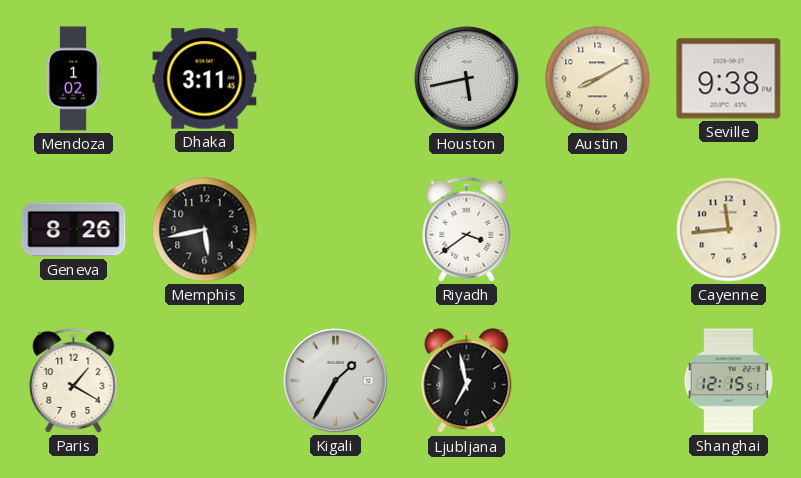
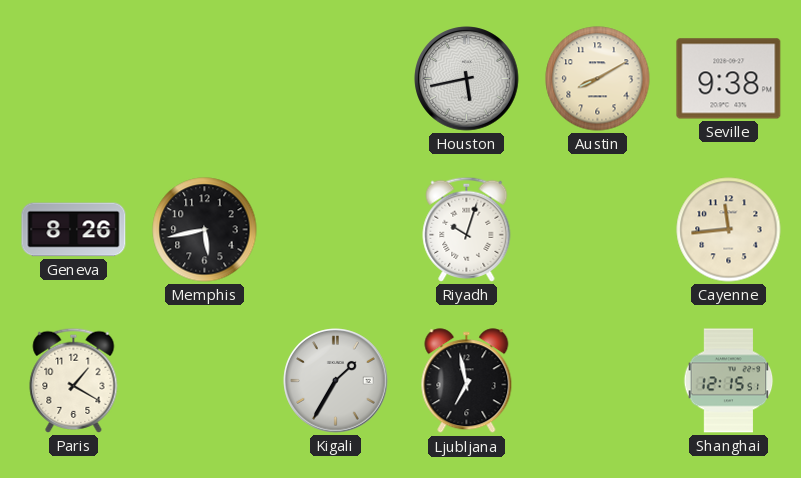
Mendoza: 1:02 -> none
Dhaka: 3:11 -> none
Riyadh: 3:39 -> 10:03
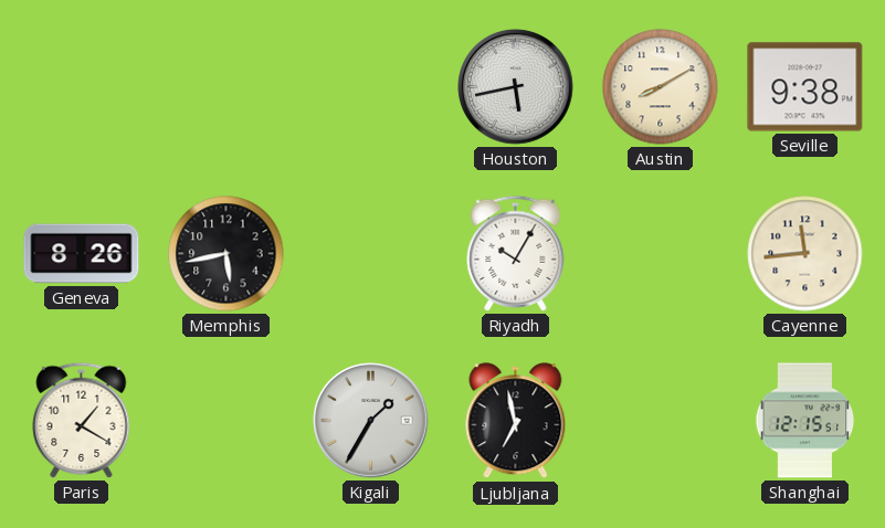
Riyadh: 10:03 -> 10:05
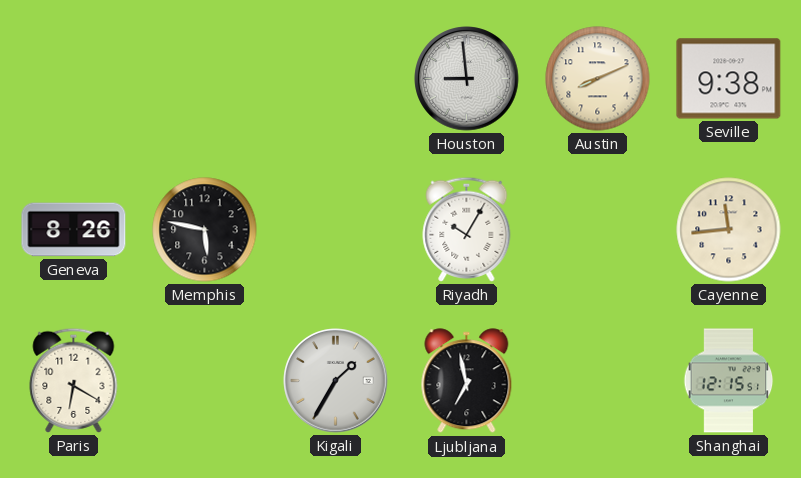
Houston: 5:43 -> 8:59
Austin: 8:10 -> 8:11
Memphis: 5:43 -> 5:47
Paris: 1:20 -> 6:20
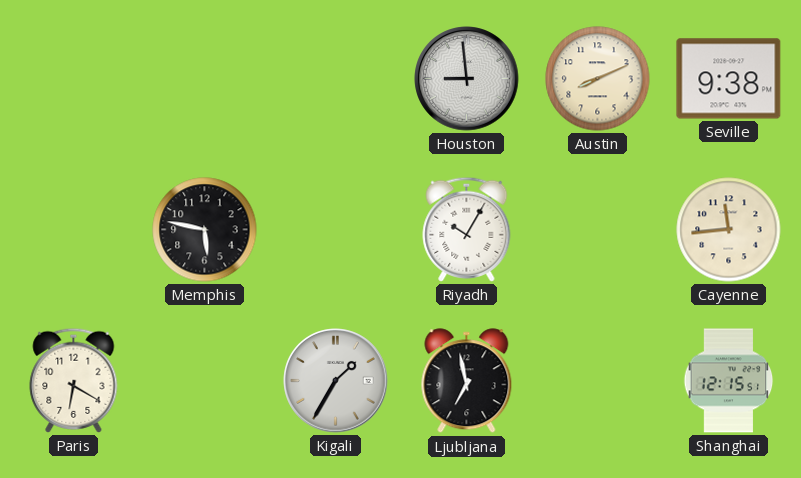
Geneva: 8:26 -> none
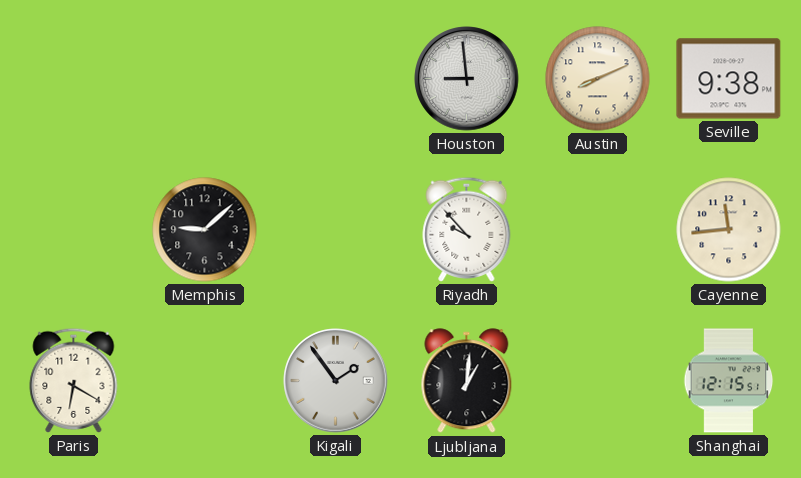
Memphis: 5:47 -> 9:08
Riyadh: 10:05 -> 9:53
Kigali: 1:35 -> 1:54
Ljubljana: 6:58 -> 1:01
